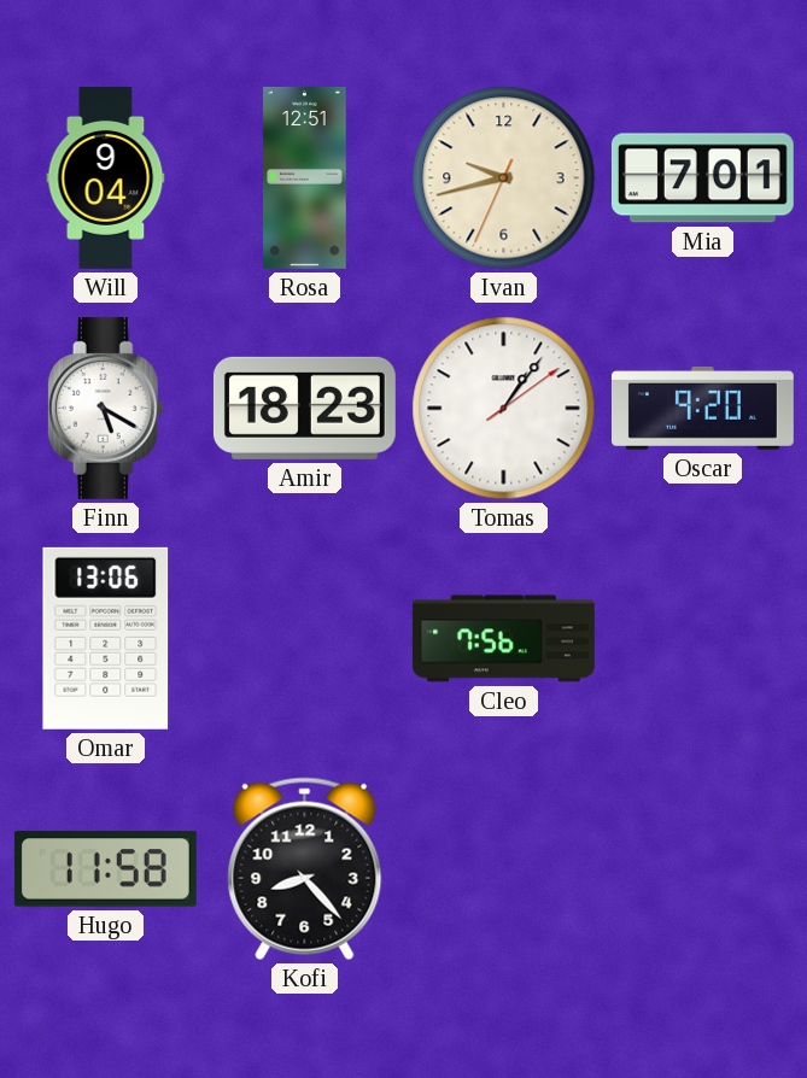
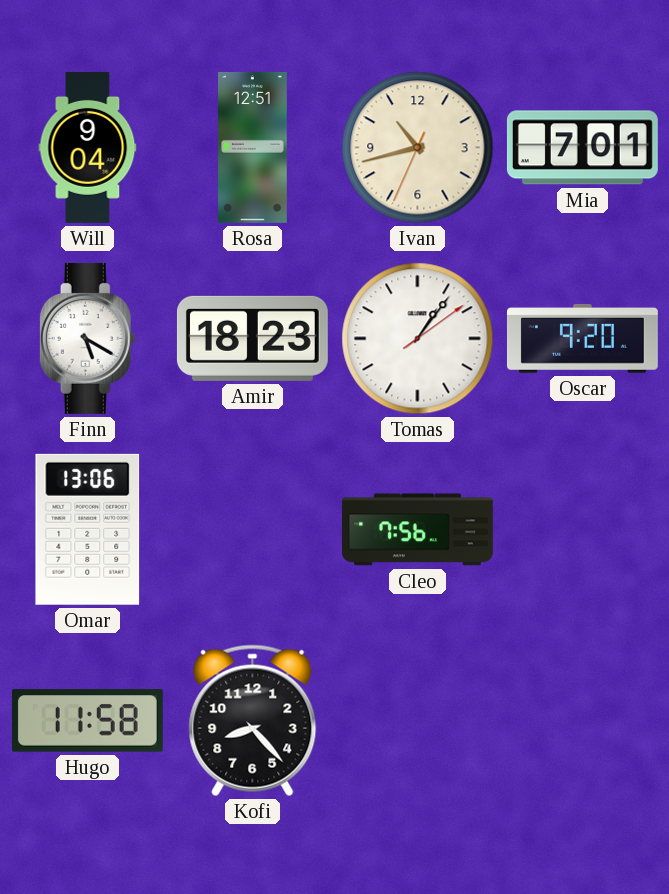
Ivan: 9:42 -> 10:42
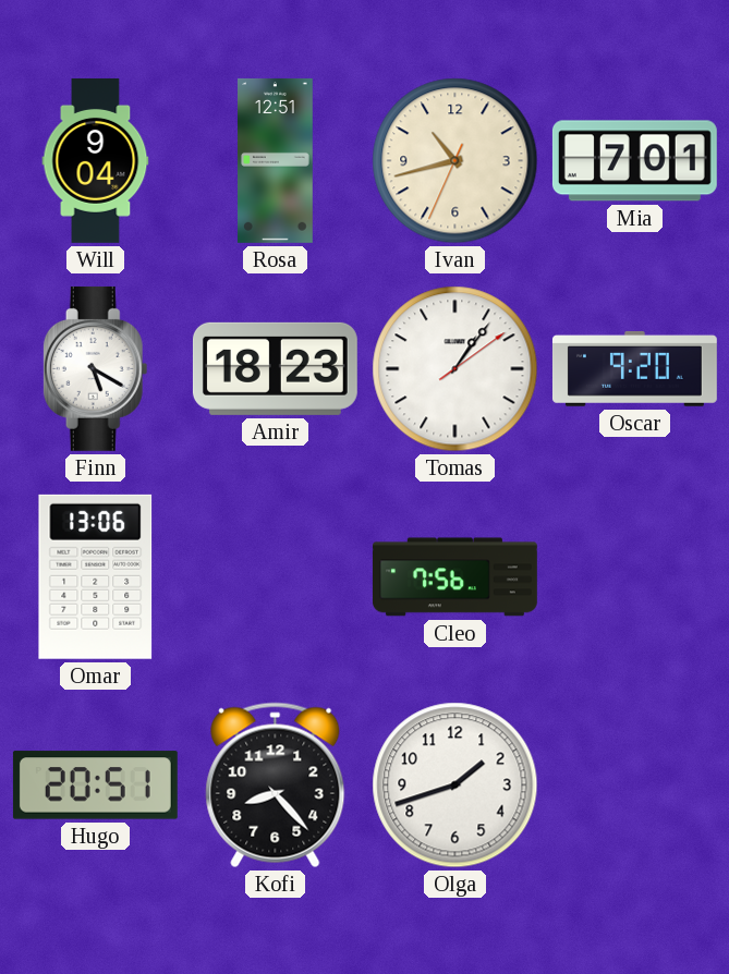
Hugo: 11:58 -> 20:51
Olga: none -> 1:42
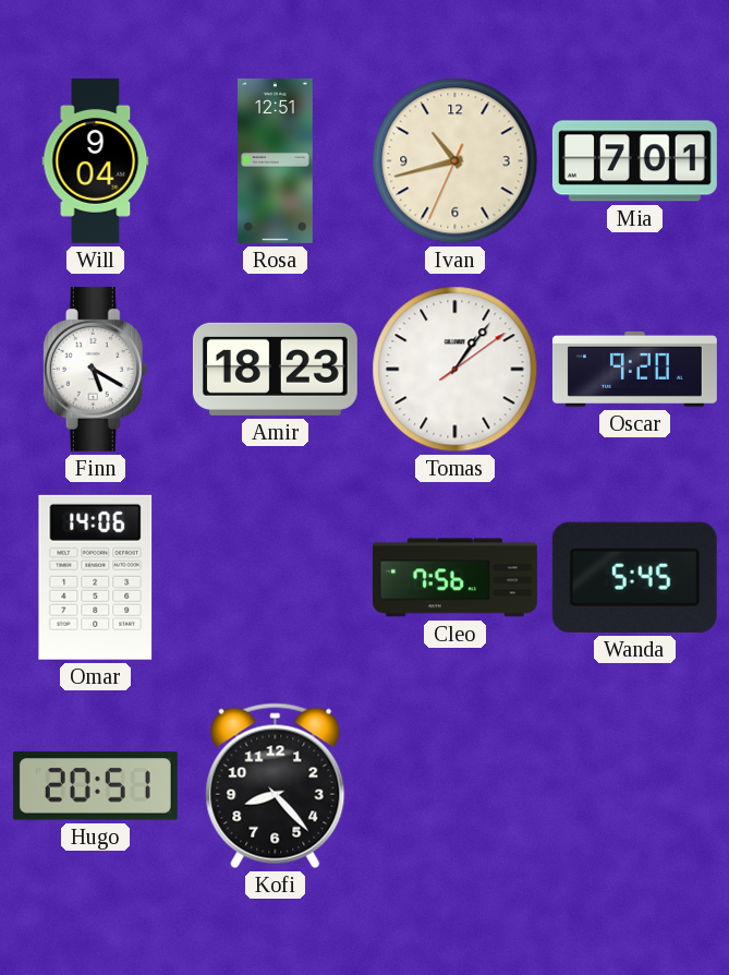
Omar: 13:06 -> 14:06
Wanda: none -> 5:45
Olga: 1:42 -> none
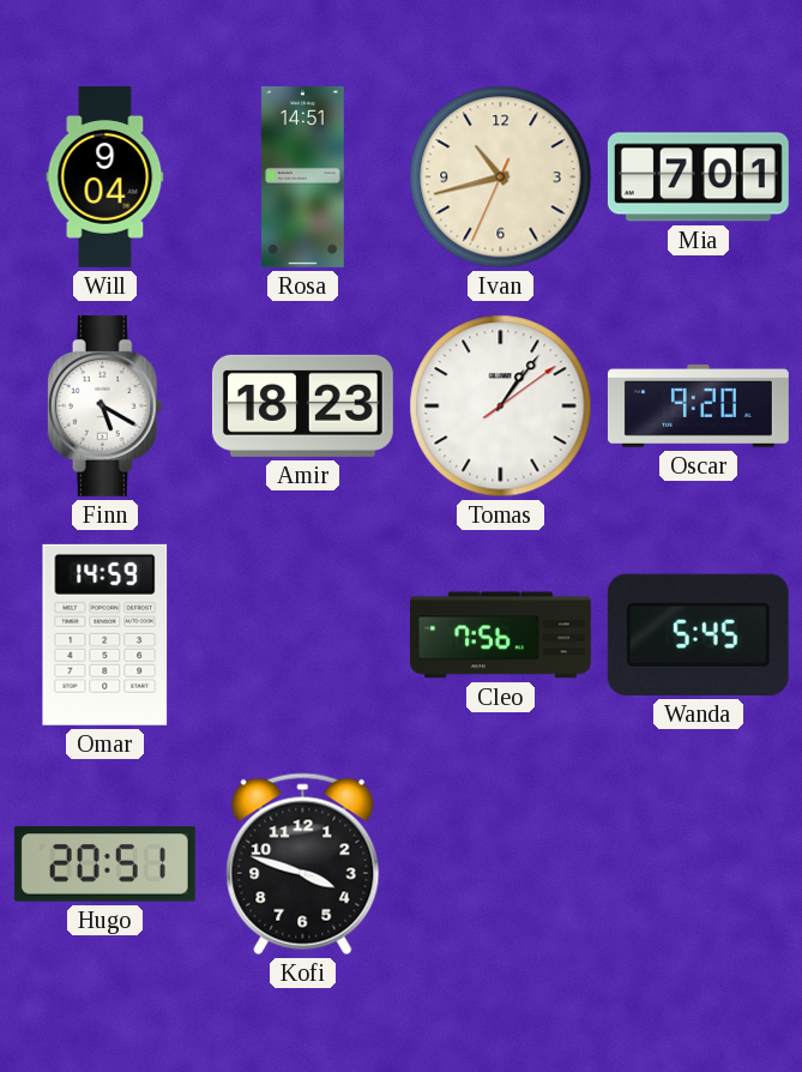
Rosa: 12:51 -> 14:51
Omar: 14:06 -> 14:59
Kofi: 8:23 -> 3:48
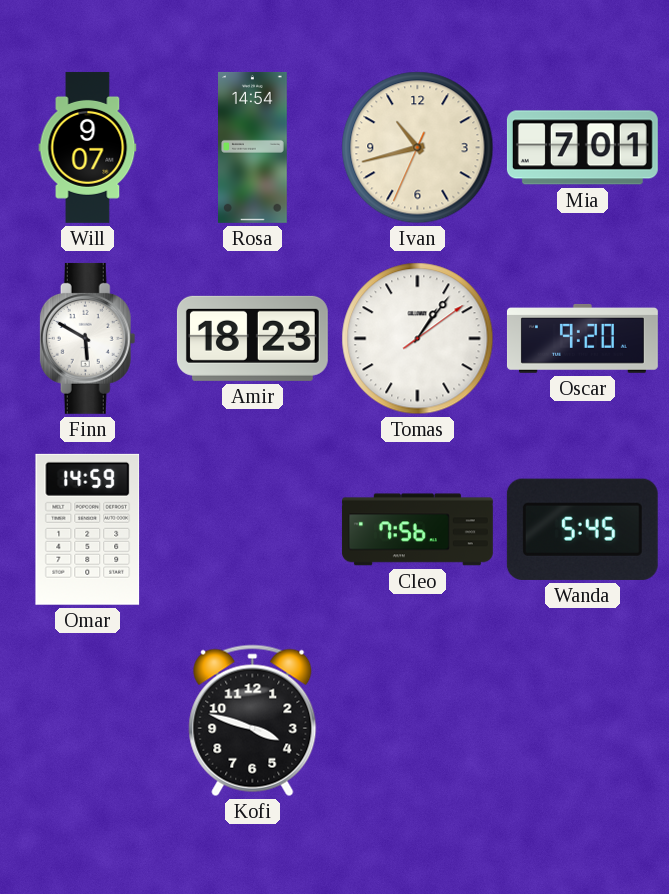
Will: 9:04 -> 9:07
Rosa: 14:51 -> 14:54
Finn: 5:20 -> 5:50
Hugo: 20:51 -> none
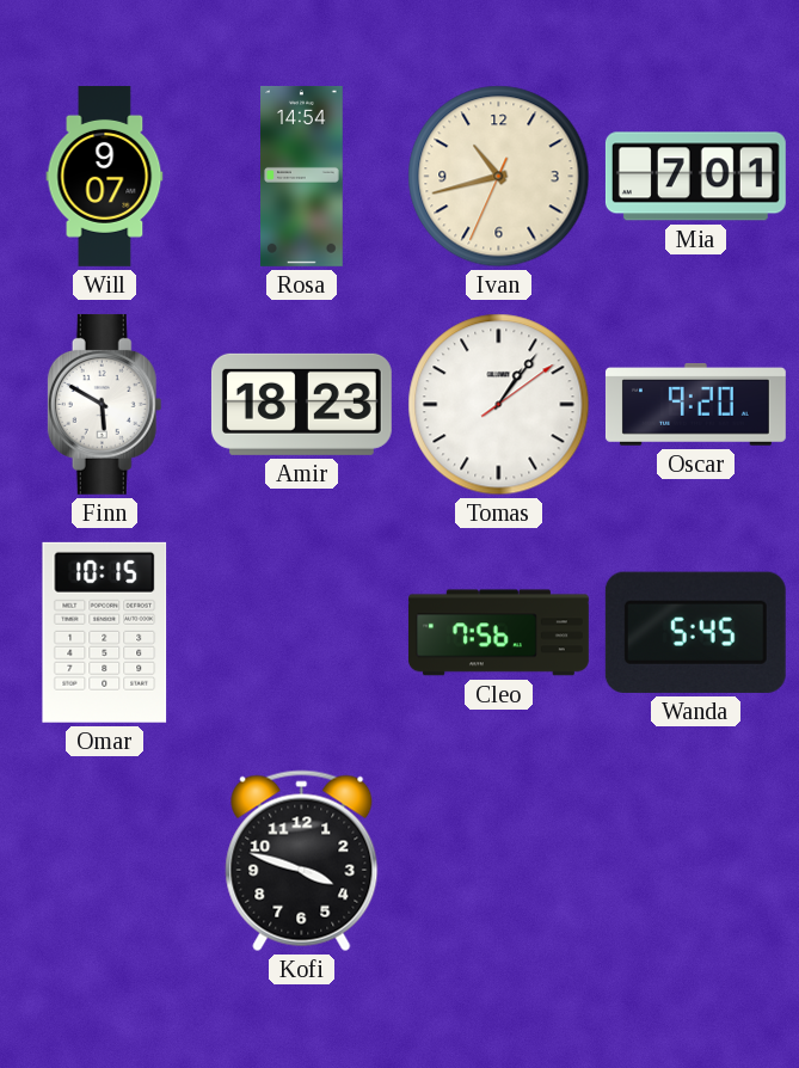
Omar: 14:59 -> 10:15
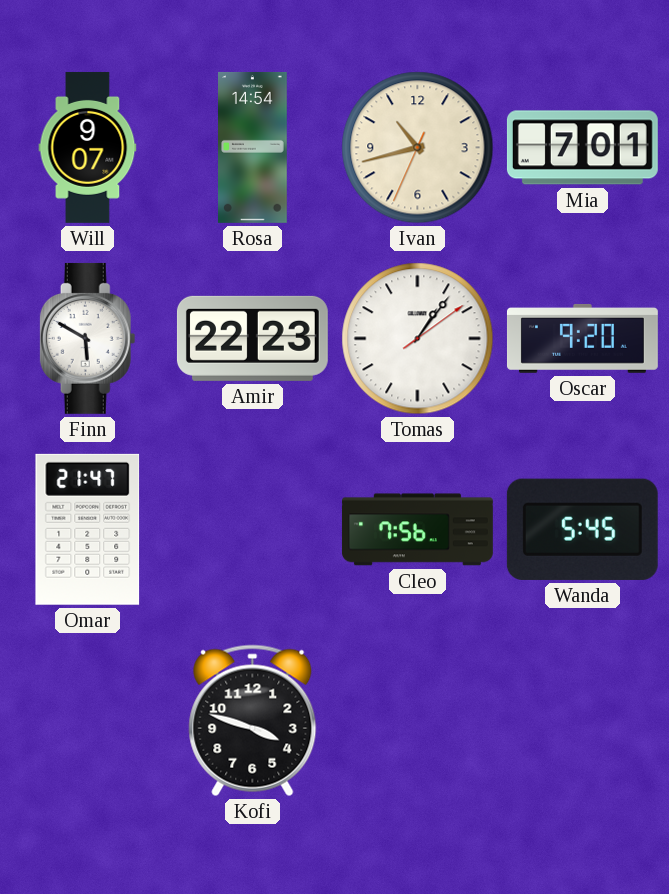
Amir: 18:23 -> 22:23
Omar: 10:15 -> 21:47
